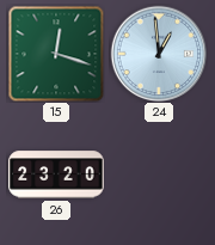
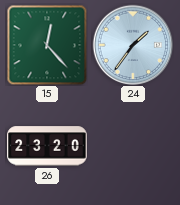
15: 12:18 -> 12:23
24: 12:59 -> 1:36
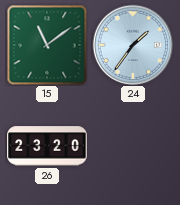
15: 12:23 -> 11:09
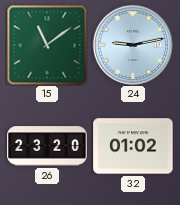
24: 1:36 -> 9:13
32: none -> 01:02
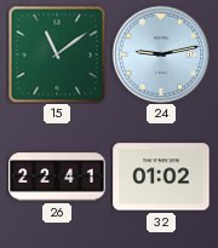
26: 23:20 -> 22:41
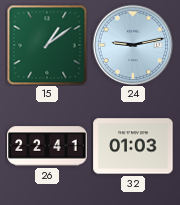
15: 11:09 -> 1:09
32: 01:02 -> 01:03
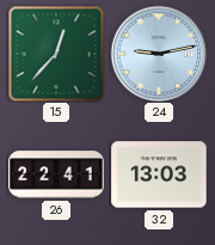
15: 1:09 -> 12:37
32: 01:03 -> 13:03
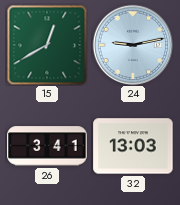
15: 12:37 -> 12:40
26: 22:41 -> 3:41
